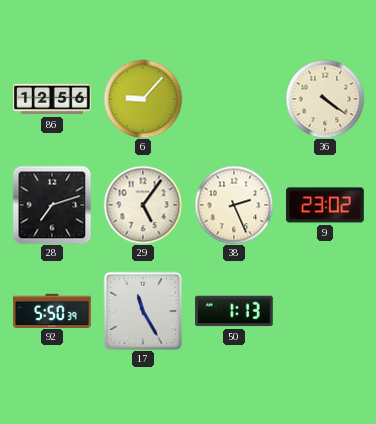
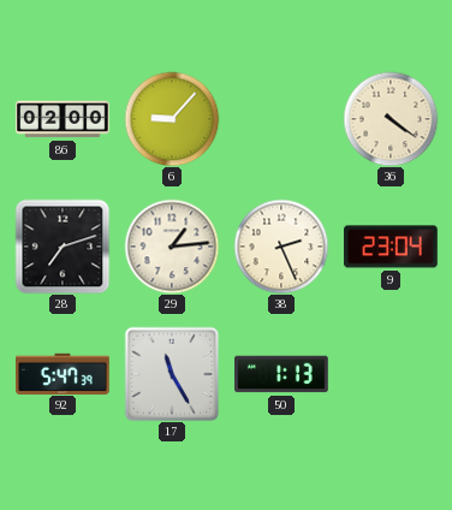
86: 12:56 -> 02:00
29: 5:06 -> 1:14
9: 23:02 -> 23:04
92: 5:50 -> 5:47
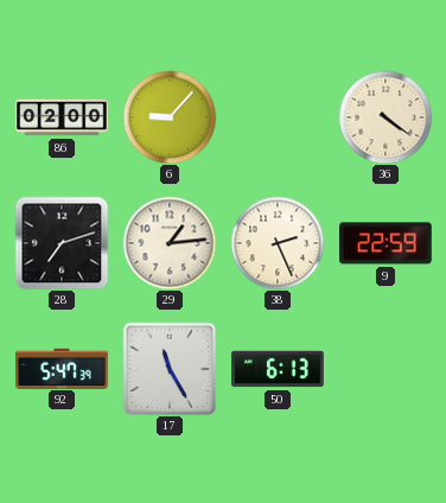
9: 23:04 -> 22:59
50: 1:13 -> 6:13
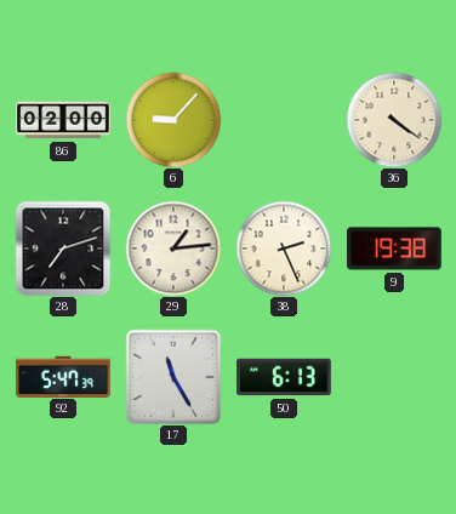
9: 22:59 -> 19:38
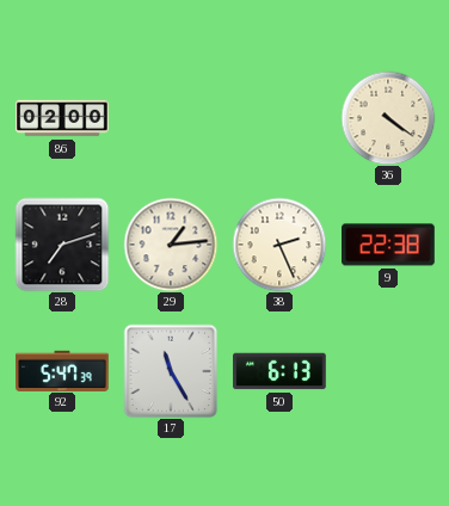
6: 9:07 -> none
9: 19:38 -> 22:38
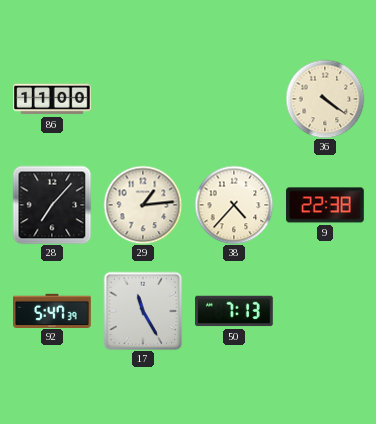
86: 02:00 -> 11:00
28: 7:12 -> 7:07
38: 2:26 -> 4:37
50: 6:13 -> 7:13
